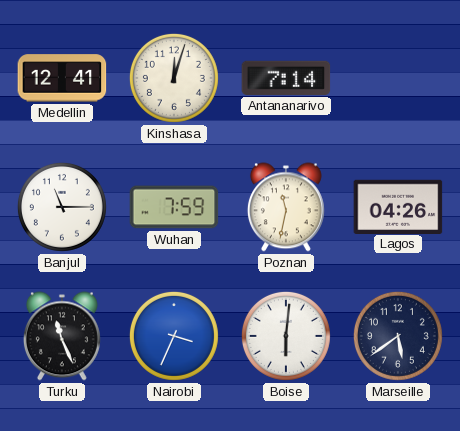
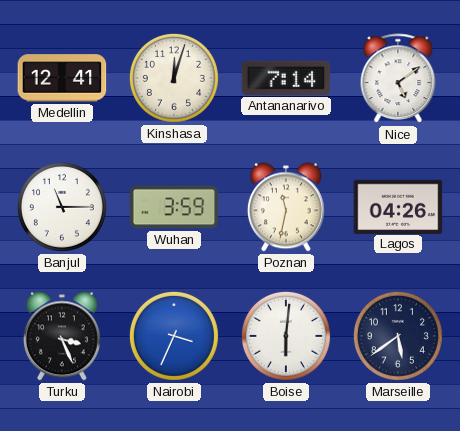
Nice: none -> 5:09
Wuhan: 7:59 -> 3:59
Turku: 11:26 -> 3:26
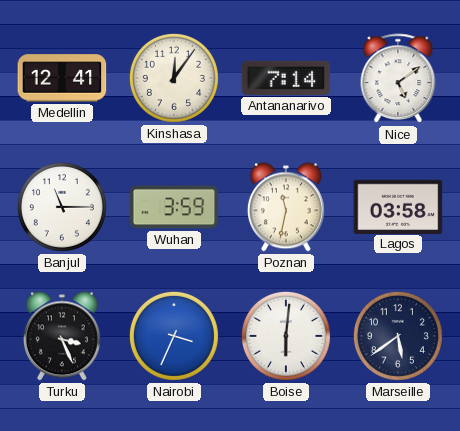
Kinshasa: 12:03 -> 12:06
Lagos: 04:26 -> 03:58
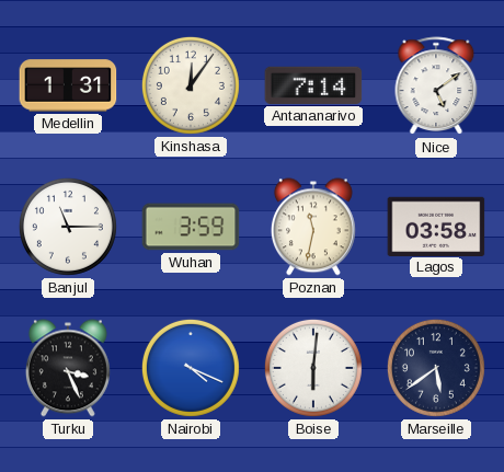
Medellin: 12:41 -> 1:31
Nairobi: 3:34 -> 4:19
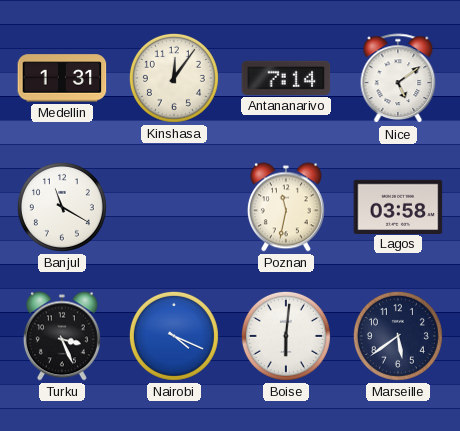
Banjul: 11:15 -> 11:20
Wuhan: 3:59 -> none
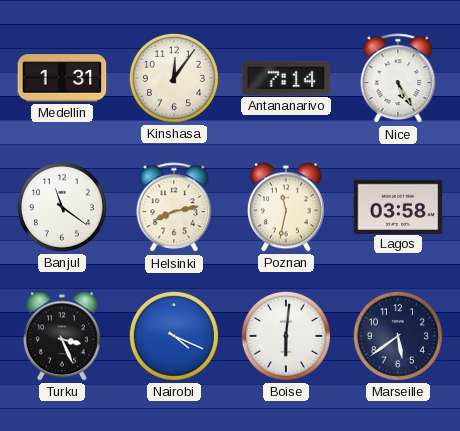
Nice: 5:09 -> 5:25
Banjul: 11:20 -> 11:21
Helsinki: none -> 8:13
